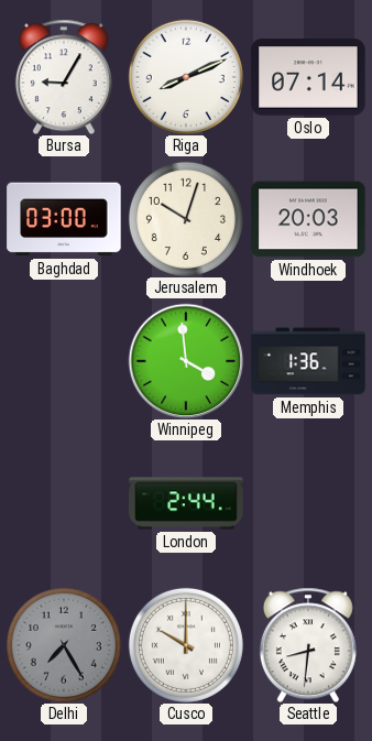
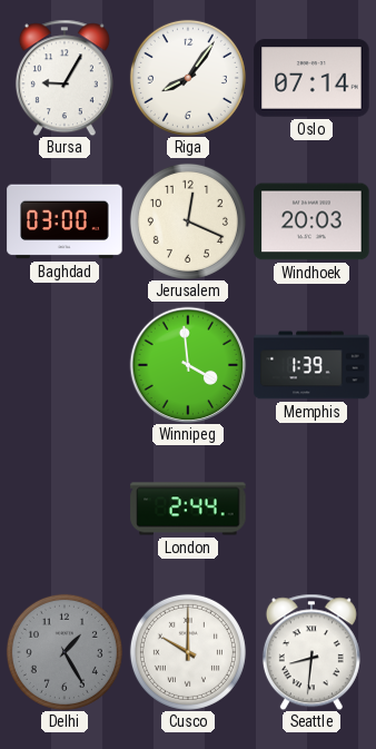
Riga: 8:11 -> 8:06
Jerusalem: 10:03 -> 12:19
Memphis: 1:36 -> 1:39
Delhi: 7:25 -> 1:25
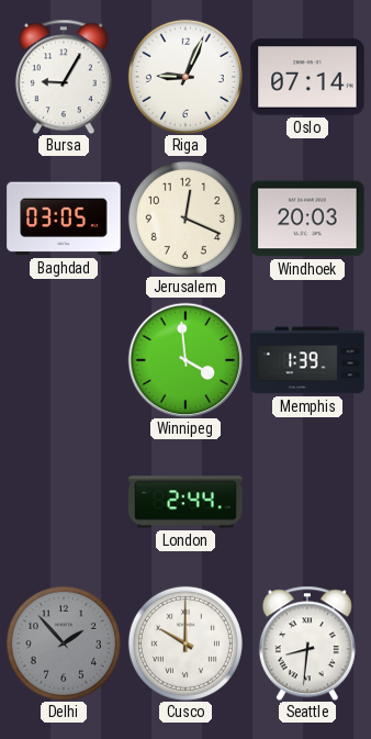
Riga: 8:06 -> 9:04
Baghdad: 03:00 -> 03:05
Delhi: 1:25 -> 1:53
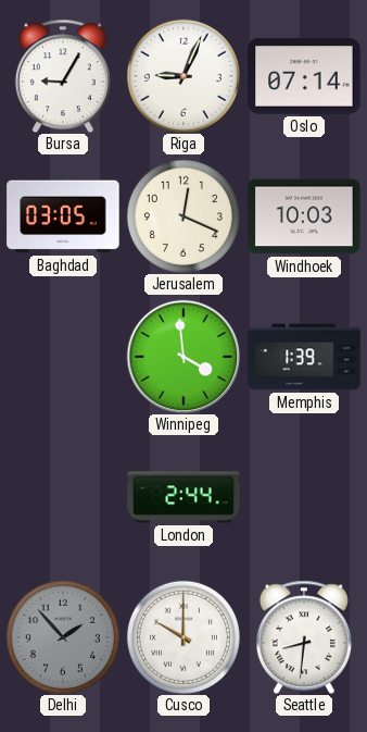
Windhoek: 20:03 -> 10:03
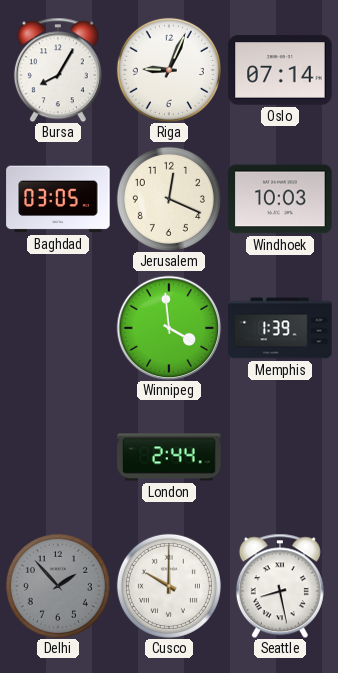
Bursa: 9:05 -> 8:05
Seattle: 8:31 -> 8:28
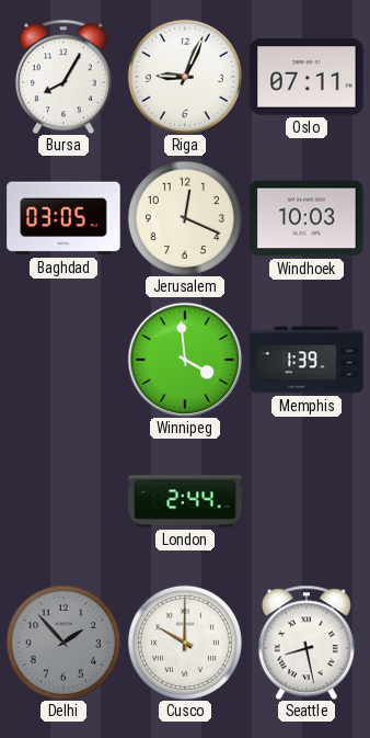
Oslo: 07:14 -> 07:11
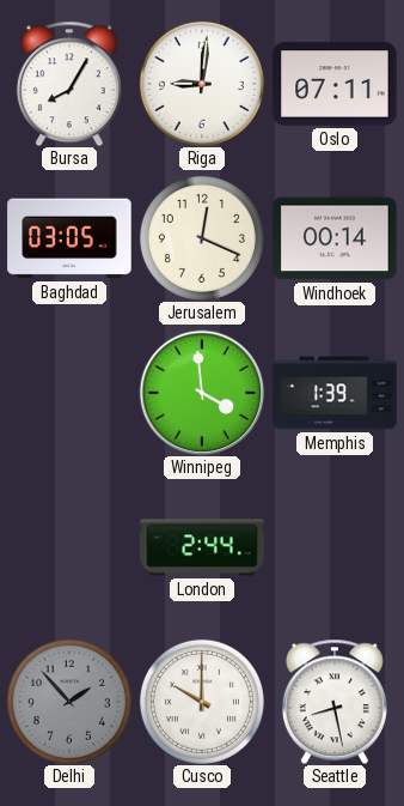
Riga: 9:04 -> 9:01
Windhoek: 10:03 -> 00:14
